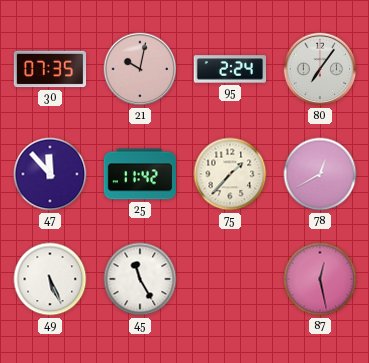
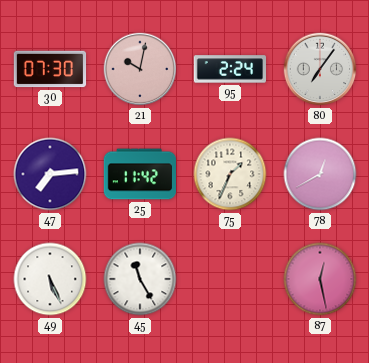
30: 07:35 -> 07:30
47: 11:53 -> 7:14
75: 1:37 -> 1:34
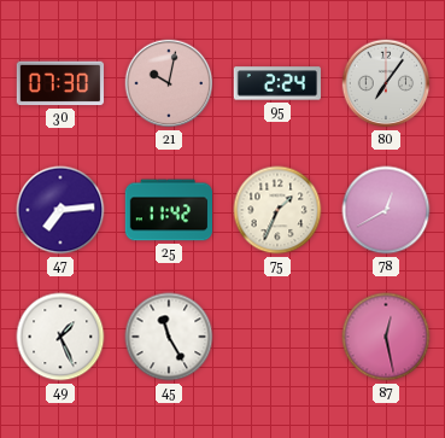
49: 5:26 -> 1:26
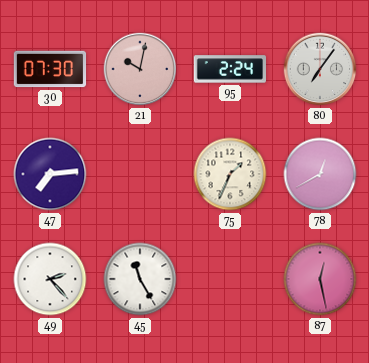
25: 11:42 -> none
49: 1:26 -> 2:23
